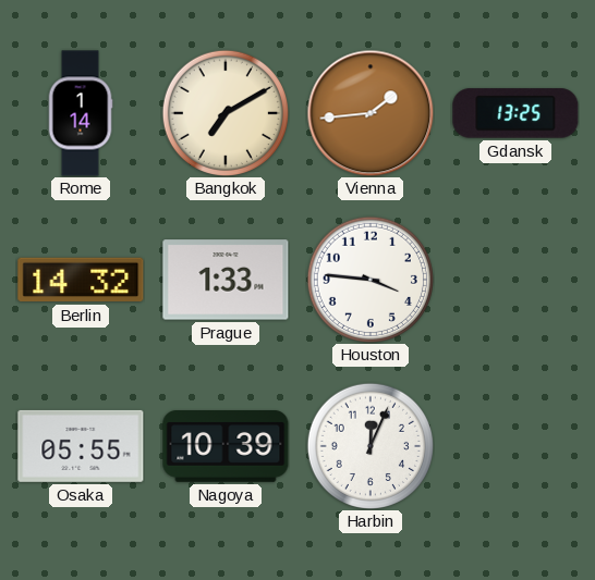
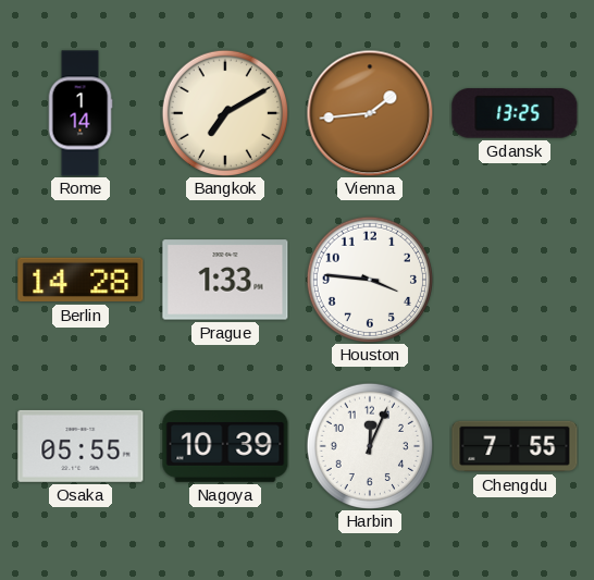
Berlin: 14:32 -> 14:28
Chengdu: none -> 7:55
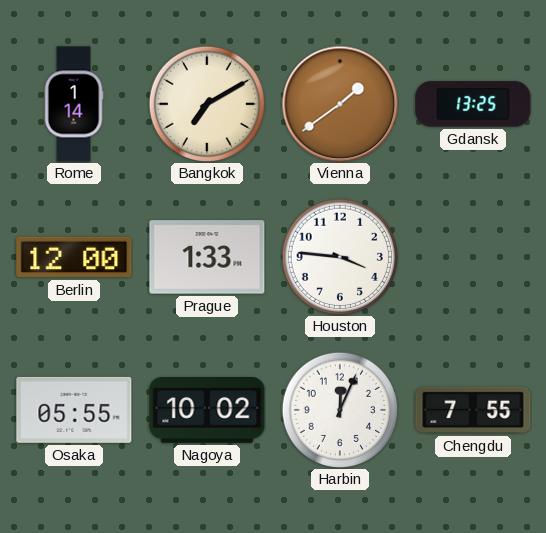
Vienna: 1:44 -> 1:39
Berlin: 14:28 -> 12:00
Nagoya: 10:39 -> 10:02
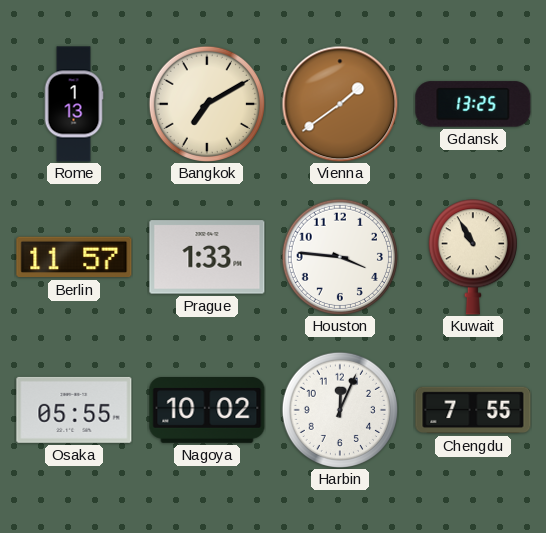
Rome: 1:14 -> 1:13
Berlin: 12:00 -> 11:57
Kuwait: none -> 10:55
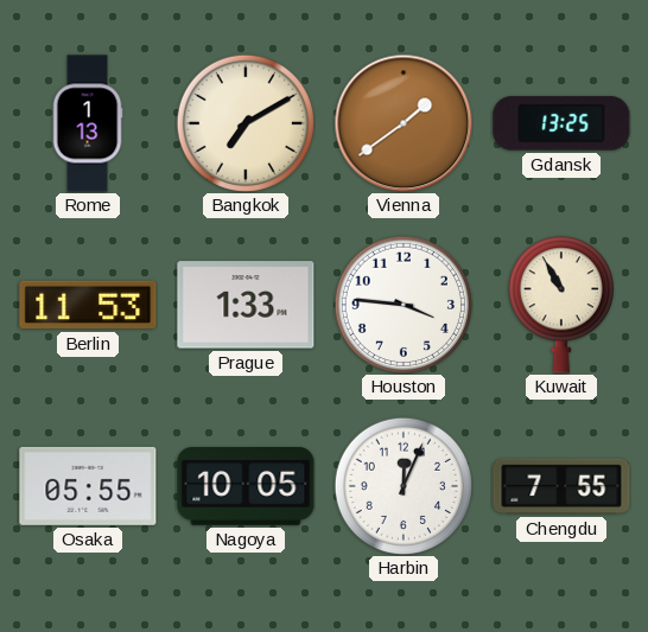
Berlin: 11:57 -> 11:53
Nagoya: 10:02 -> 10:05
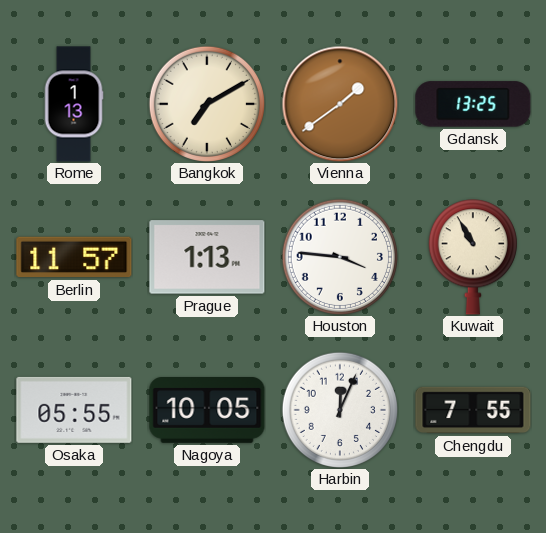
Berlin: 11:53 -> 11:57
Prague: 1:33 -> 1:13
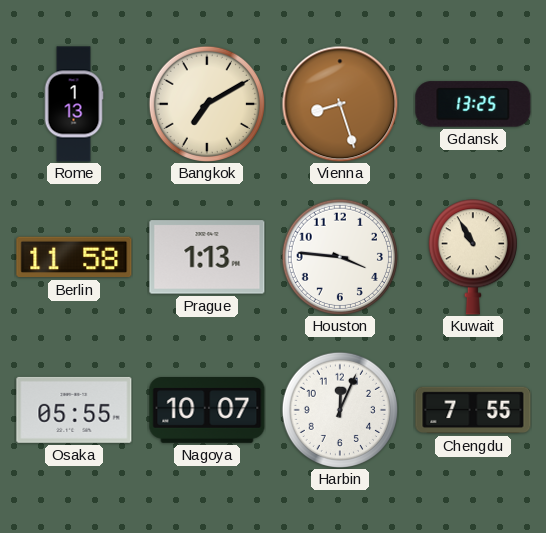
Vienna: 1:39 -> 8:27
Berlin: 11:57 -> 11:58
Nagoya: 10:05 -> 10:07
